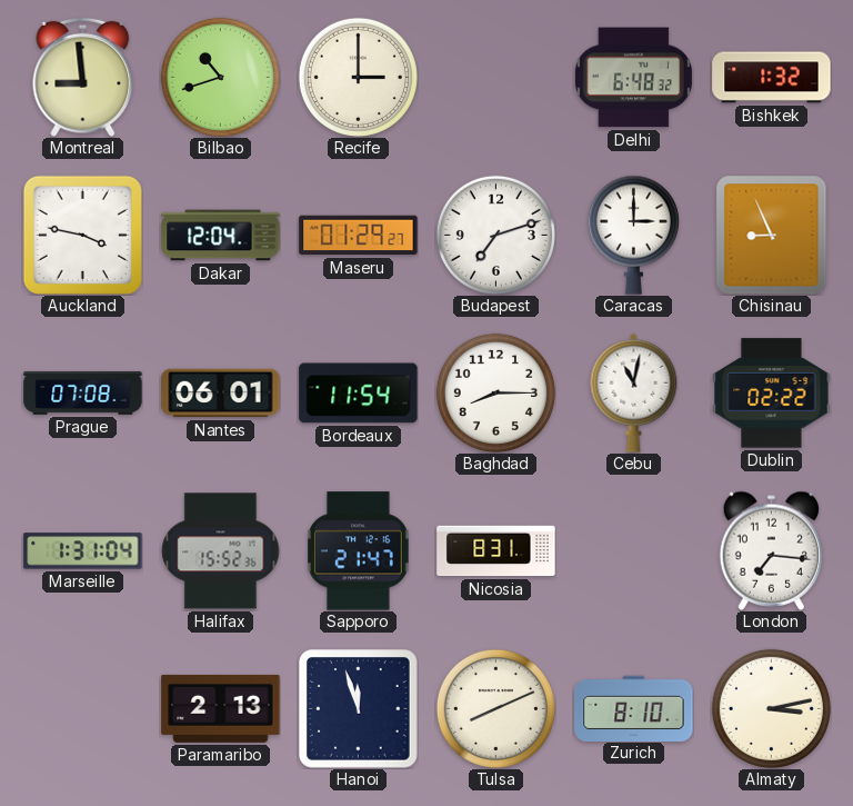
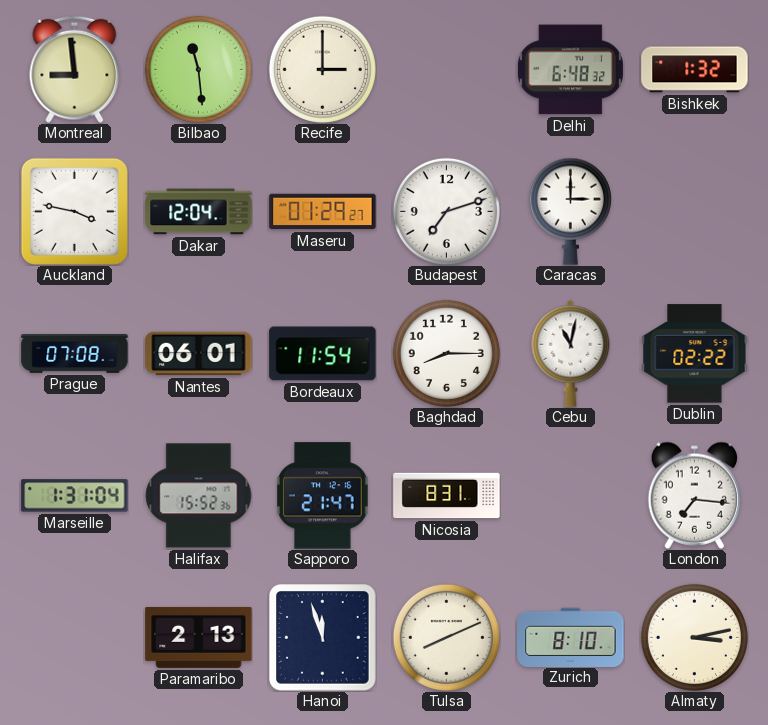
Bilbao: 10:42 -> 11:29
Chisinau: 8:56 -> none
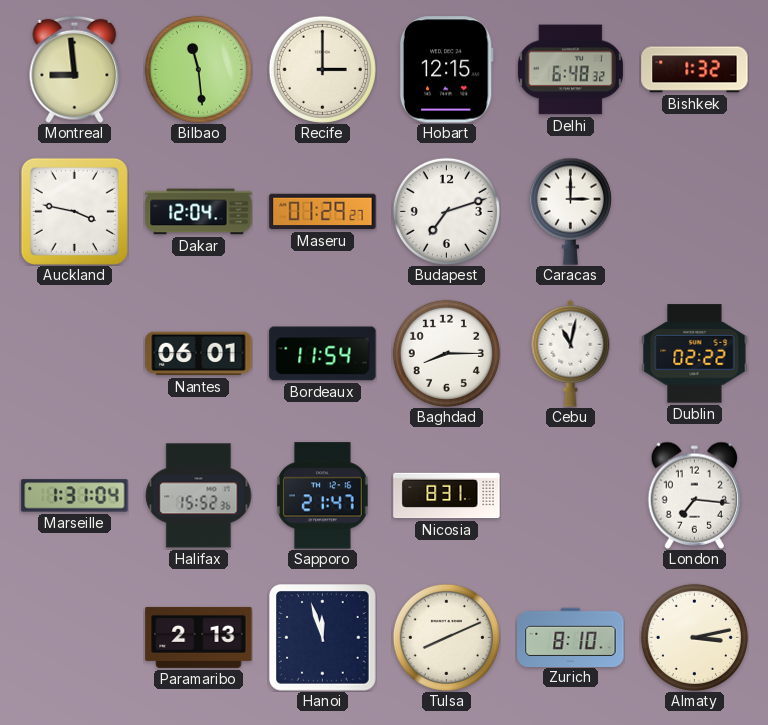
Hobart: none -> 12:15
Prague: 07:08 -> none
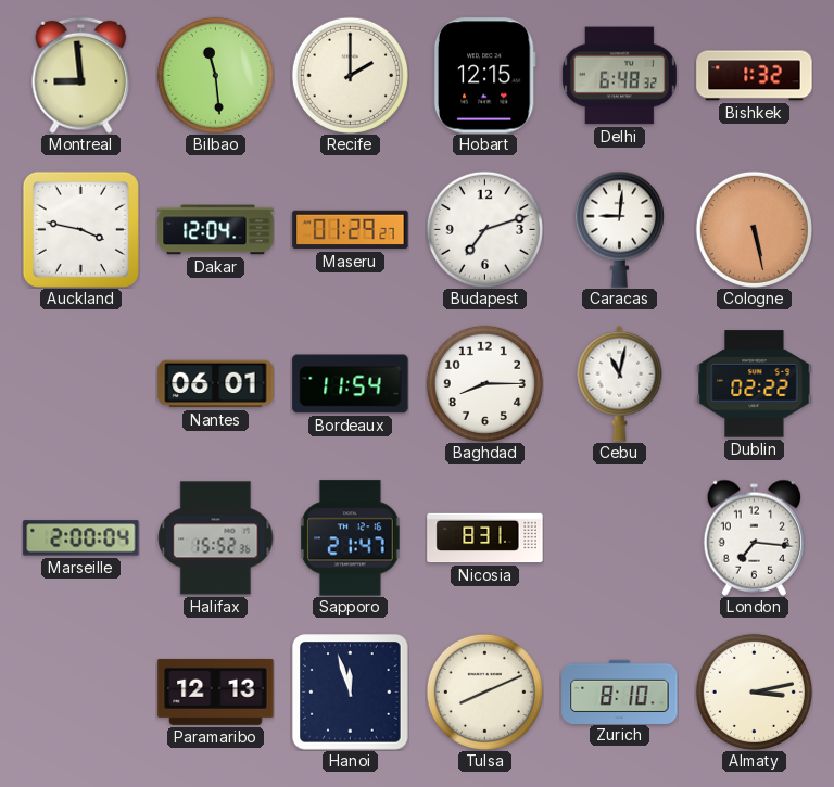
Recife: 3:00 -> 2:00
Caracas: 3:00 -> 9:01
Cologne: none -> 5:28
Marseille: 1:31 -> 2:00
Paramaribo: 2:13 -> 12:13
